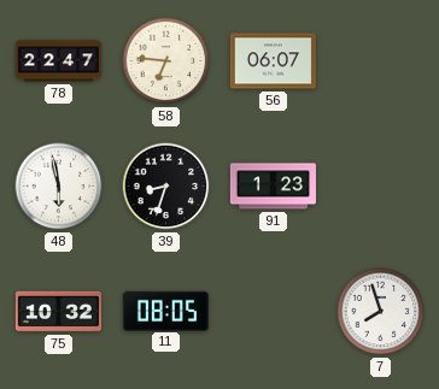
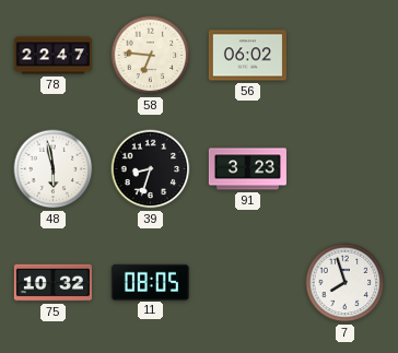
56: 06:07 -> 06:02
91: 1:23 -> 3:23
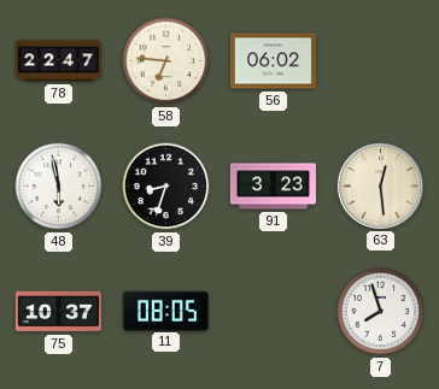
63: none -> 12:29
75: 10:32 -> 10:37
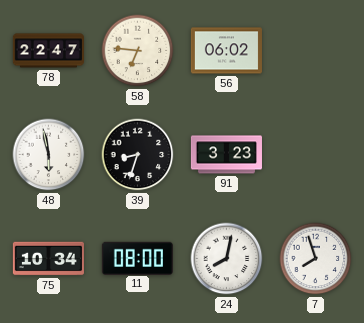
63: 12:29 -> none
75: 10:37 -> 10:34
11: 08:05 -> 08:00
24: none -> 8:02
